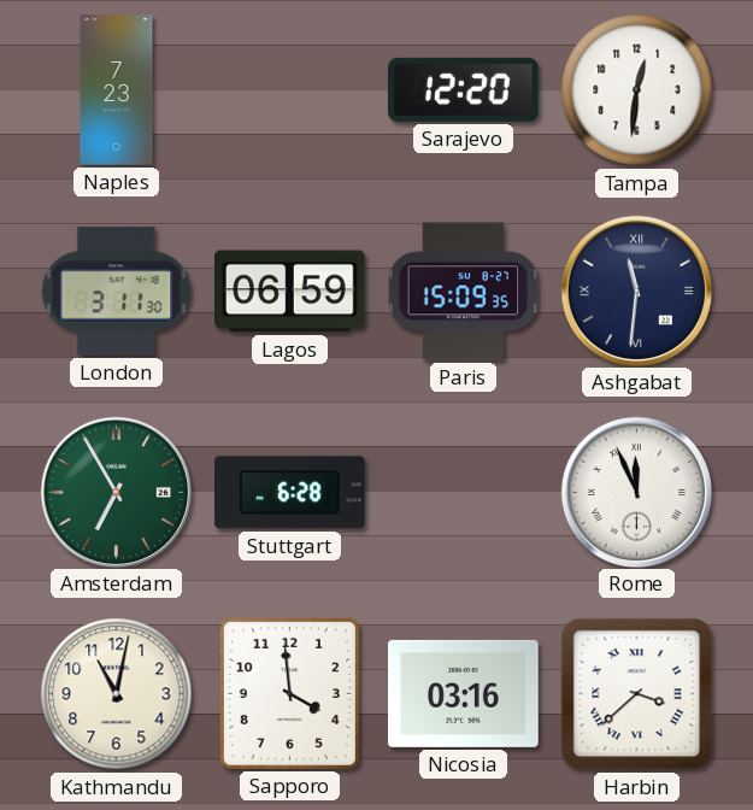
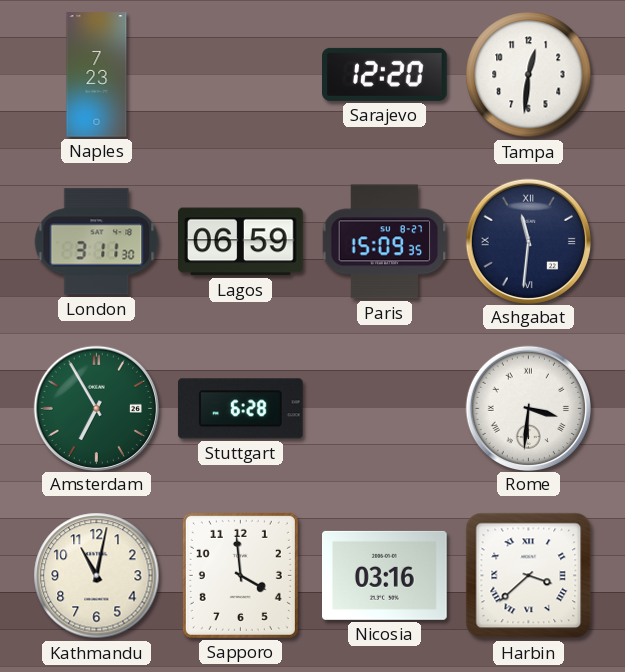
Rome: 11:56 -> 3:31
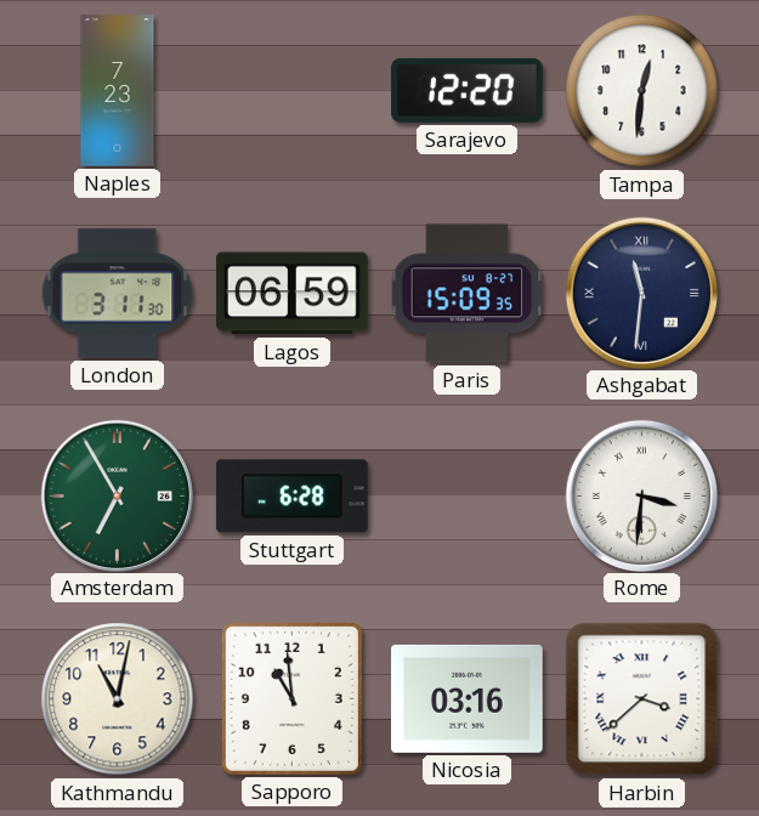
Sapporo: 3:59 -> 10:59
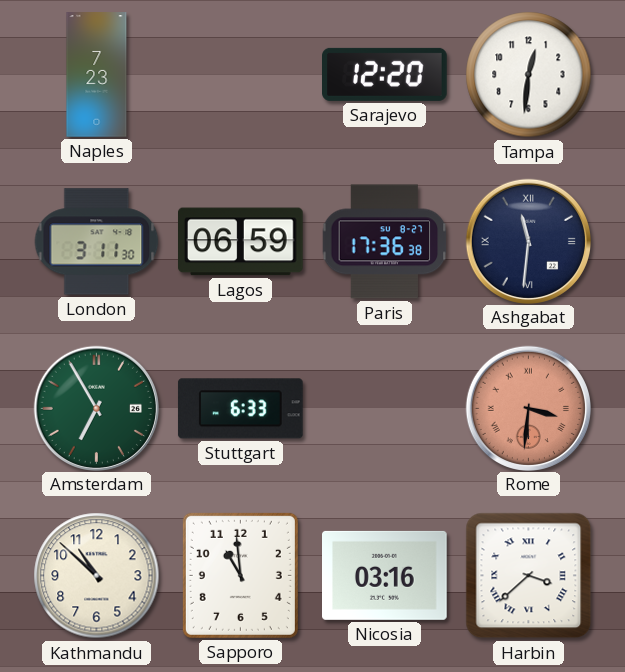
Paris: 15:09 -> 17:36
Stuttgart: 6:28 -> 6:33
Rome dial: white -> salmon
Kathmandu: 11:02 -> 10:52
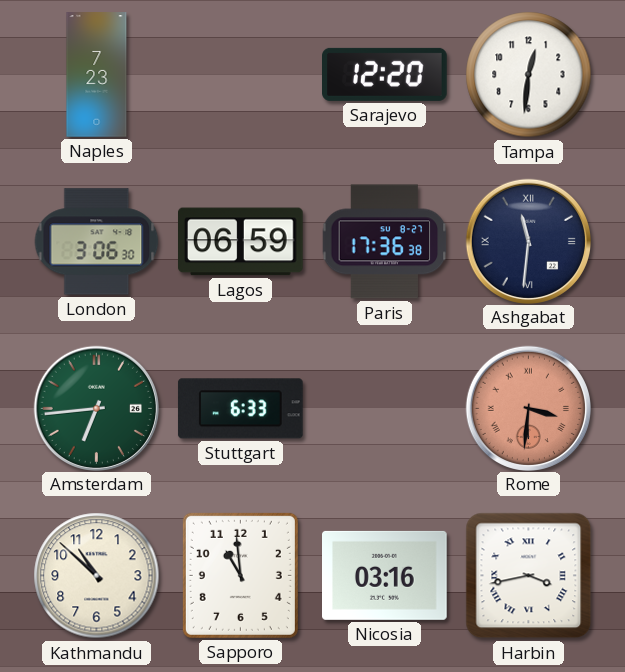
London: 3:11 -> 3:06
Amsterdam: 6:55 -> 6:44
Harbin: 3:38 -> 3:43
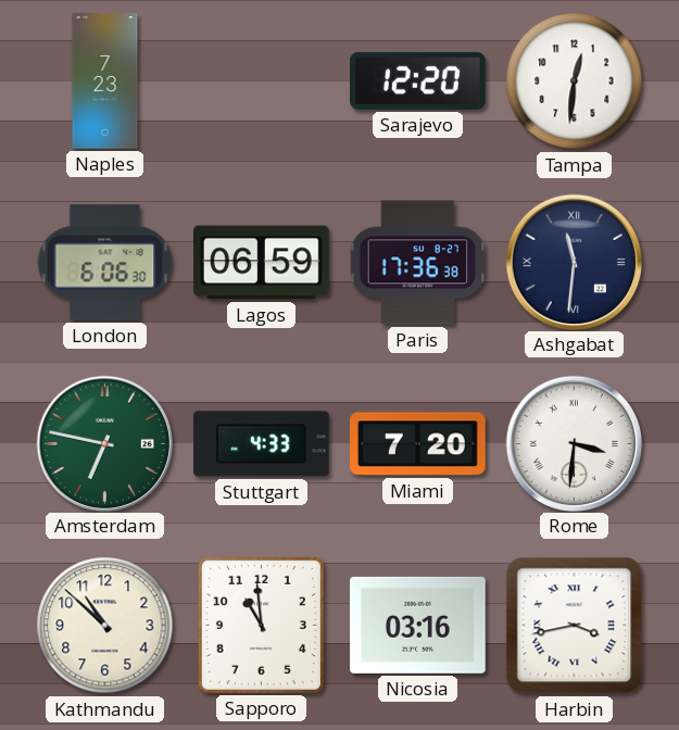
London: 3:06 -> 6:06
Amsterdam: 6:44 -> 6:47
Stuttgart: 6:33 -> 4:33
Miami: none -> 7:20
Rome dial: salmon -> white
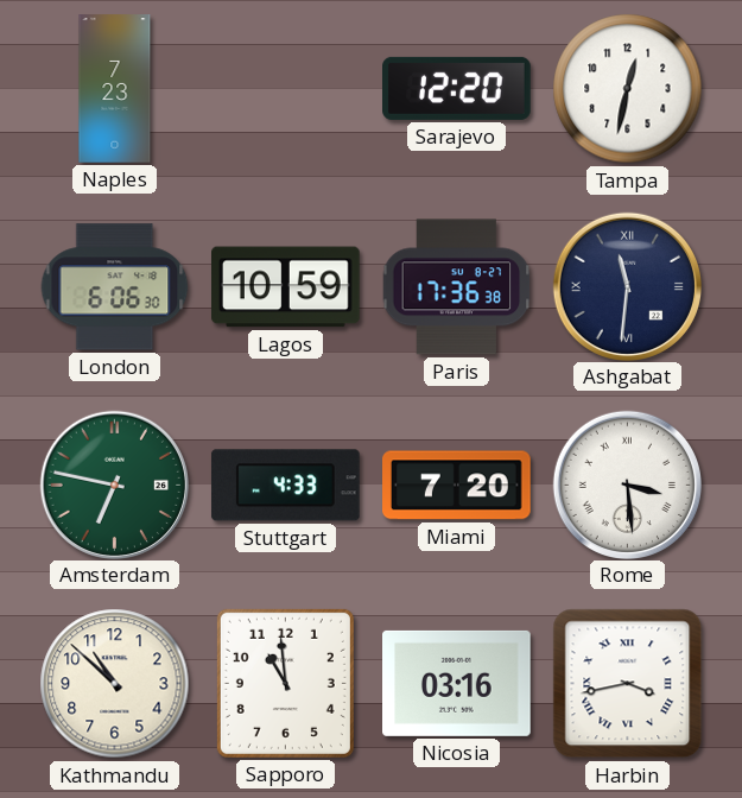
Tampa: 12:31 -> 12:32
Lagos: 06:59 -> 10:59
Rome: 3:31 -> 3:29
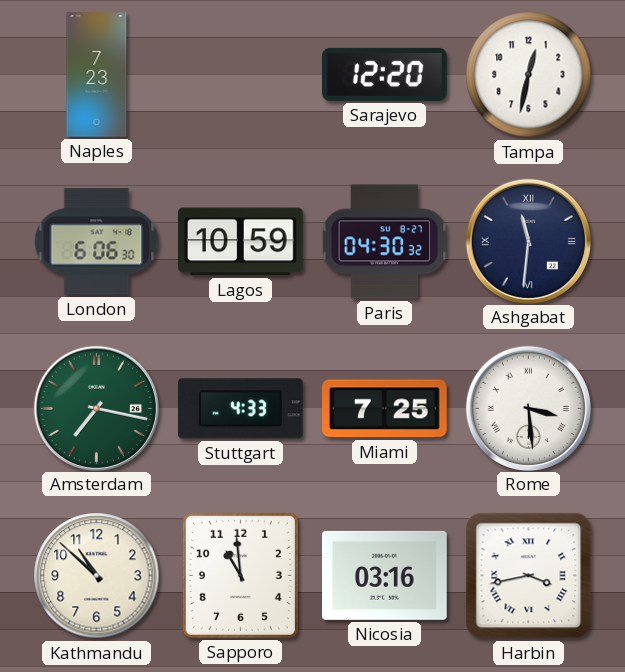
Paris: 17:36 -> 04:30
Amsterdam: 6:47 -> 7:17
Miami: 7:20 -> 7:25
